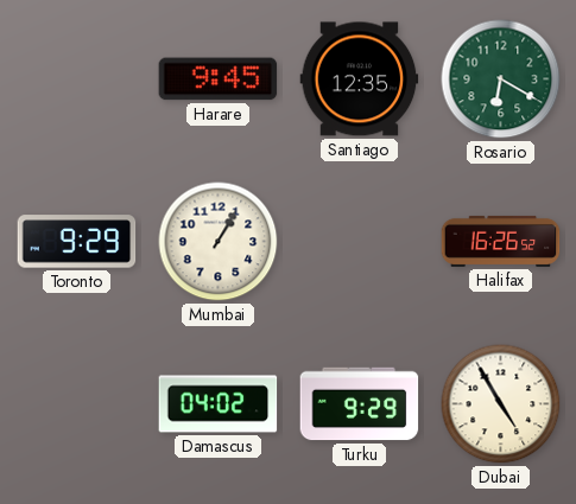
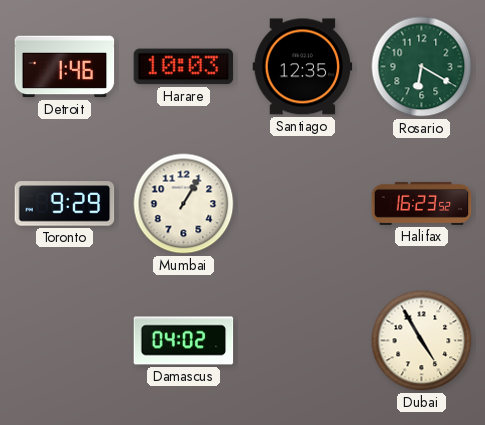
Detroit: none -> 1:46
Harare: 9:45 -> 10:03
Halifax: 16:26 -> 16:23
Turku: 9:29 -> none
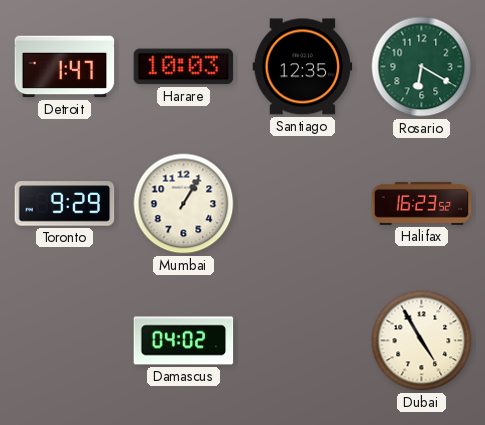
Detroit: 1:46 -> 1:47
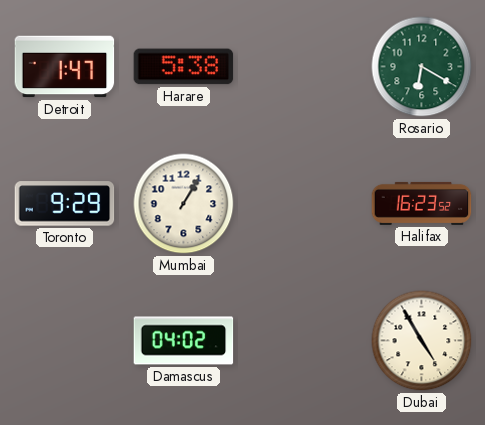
Harare: 10:03 -> 5:38
Santiago: 12:35 -> none
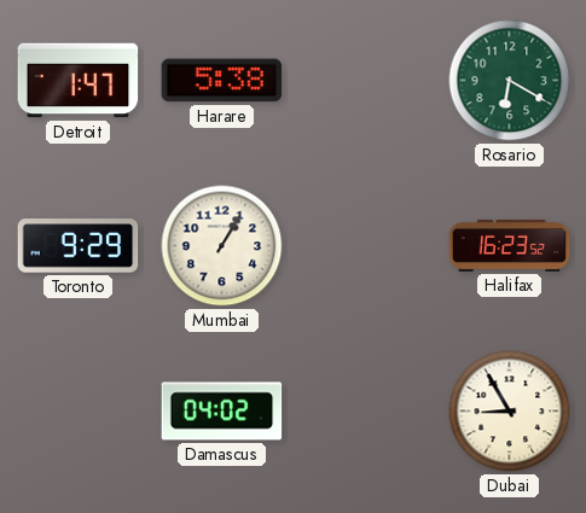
Dubai: 4:55 -> 8:55
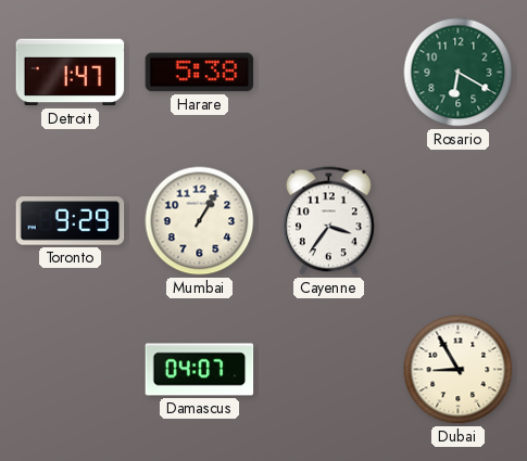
Cayenne: none -> 3:36
Halifax: 16:23 -> none
Damascus: 04:02 -> 04:07
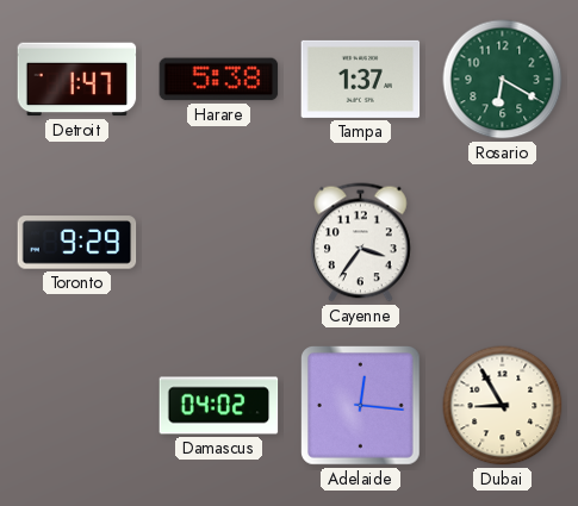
Tampa: none -> 1:37
Mumbai: 1:05 -> none
Damascus: 04:07 -> 04:02
Adelaide: none -> 12:16
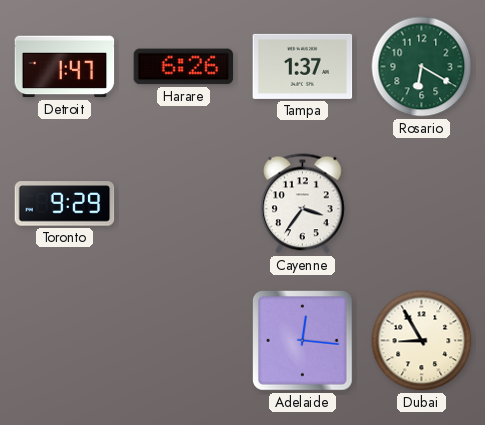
Harare: 5:38 -> 6:26
Damascus: 04:02 -> none
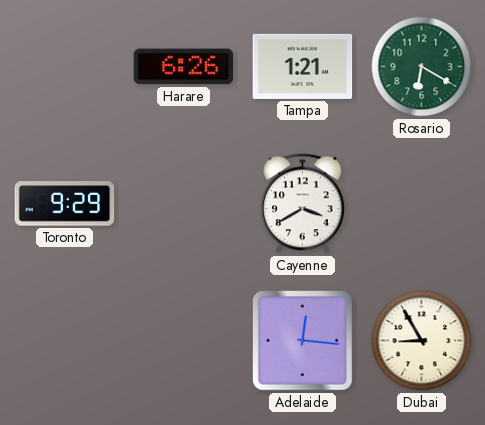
Detroit: 1:47 -> none
Tampa: 1:37 -> 1:21
Cayenne: 3:36 -> 3:40
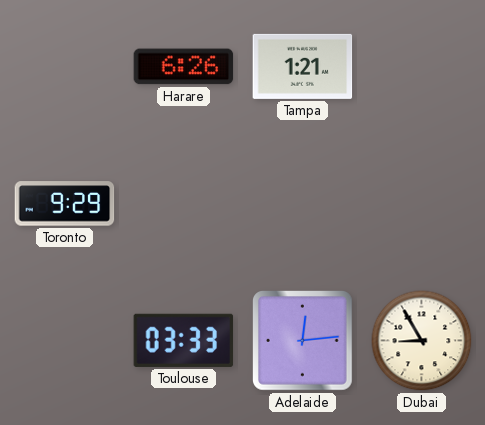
Rosario: 6:20 -> none
Cayenne: 3:40 -> none
Toulouse: none -> 03:33
Adelaide: 12:16 -> 12:14
